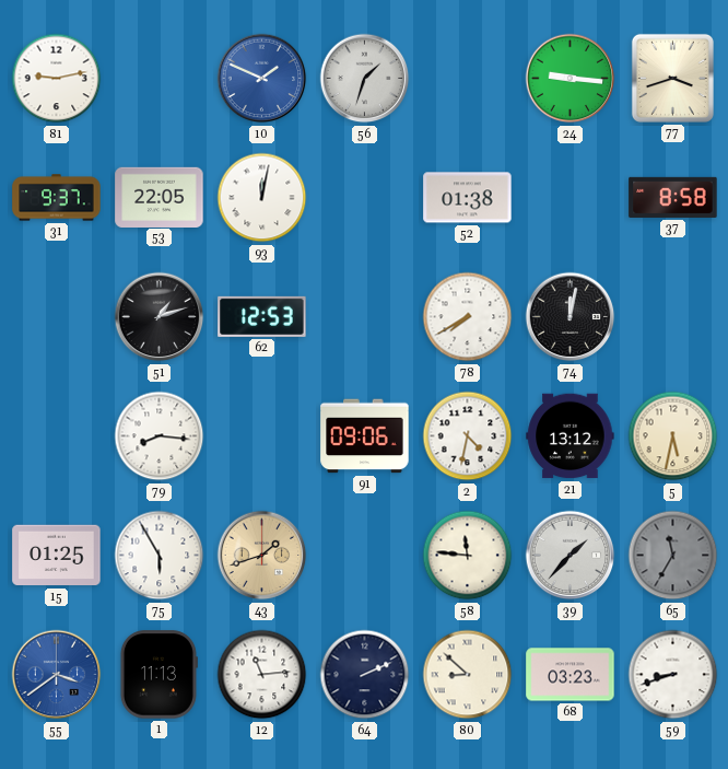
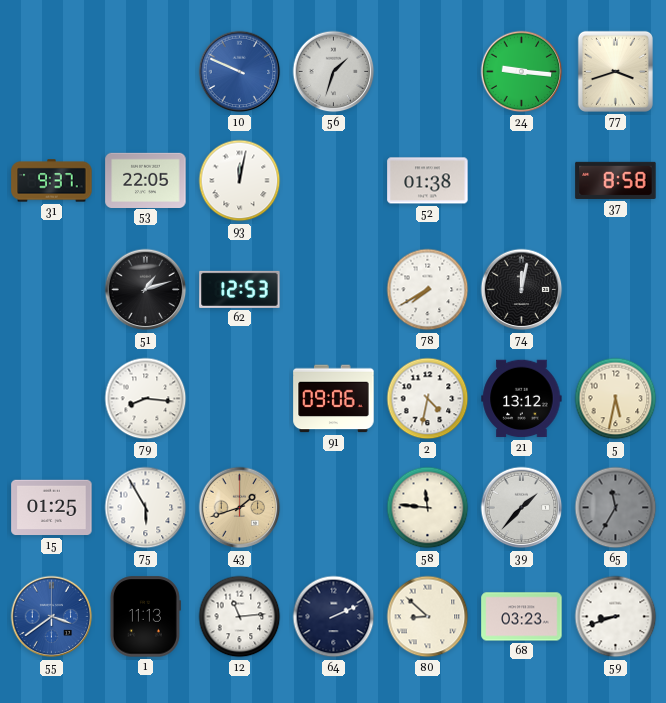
81: 9:13 -> none
10: 1:49 -> 9:49
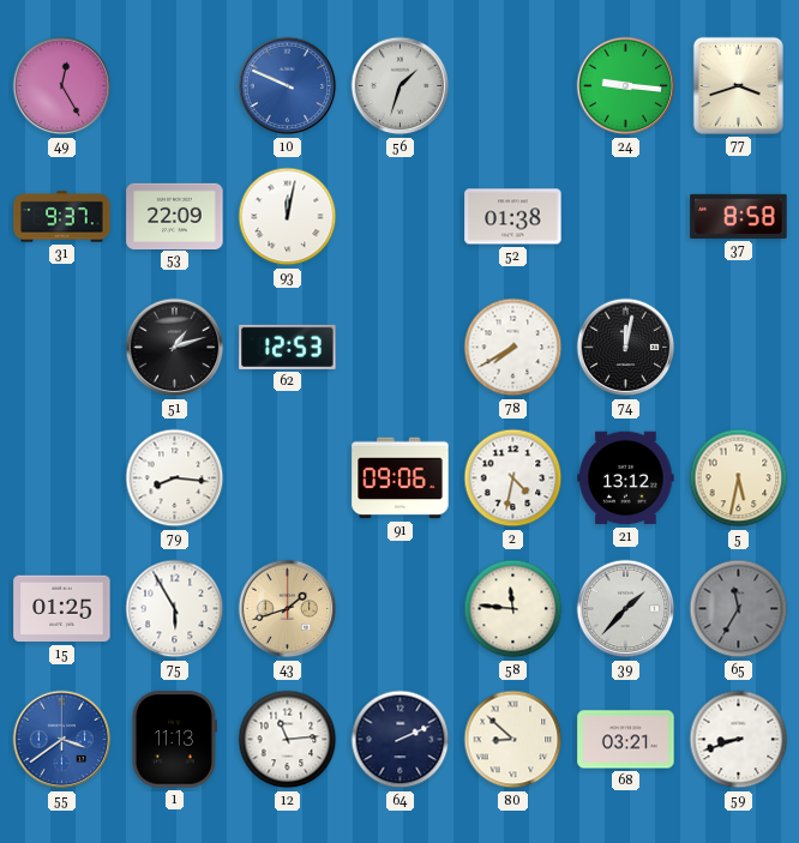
49: none -> 12:25
53: 22:05 -> 22:09
68: 03:23 -> 03:21
